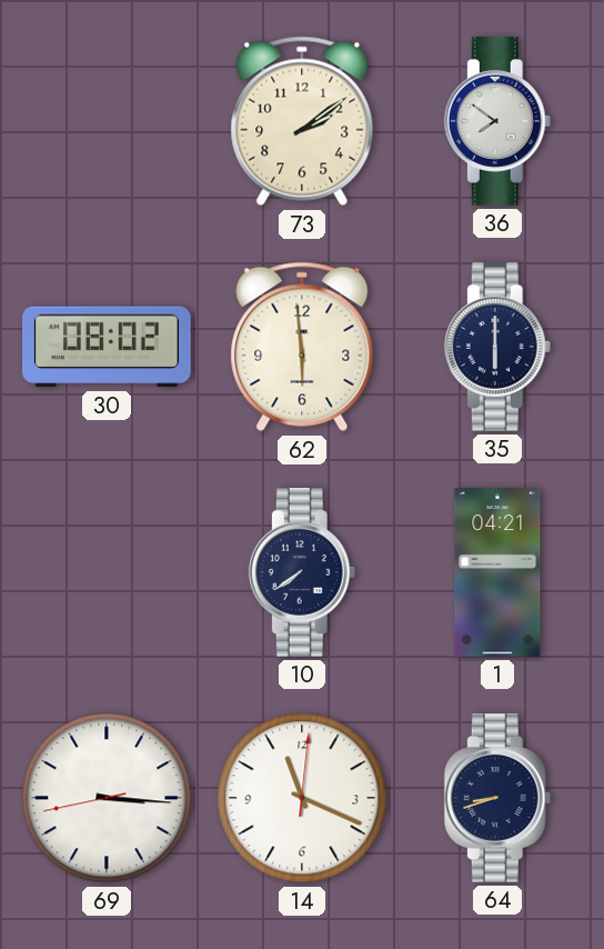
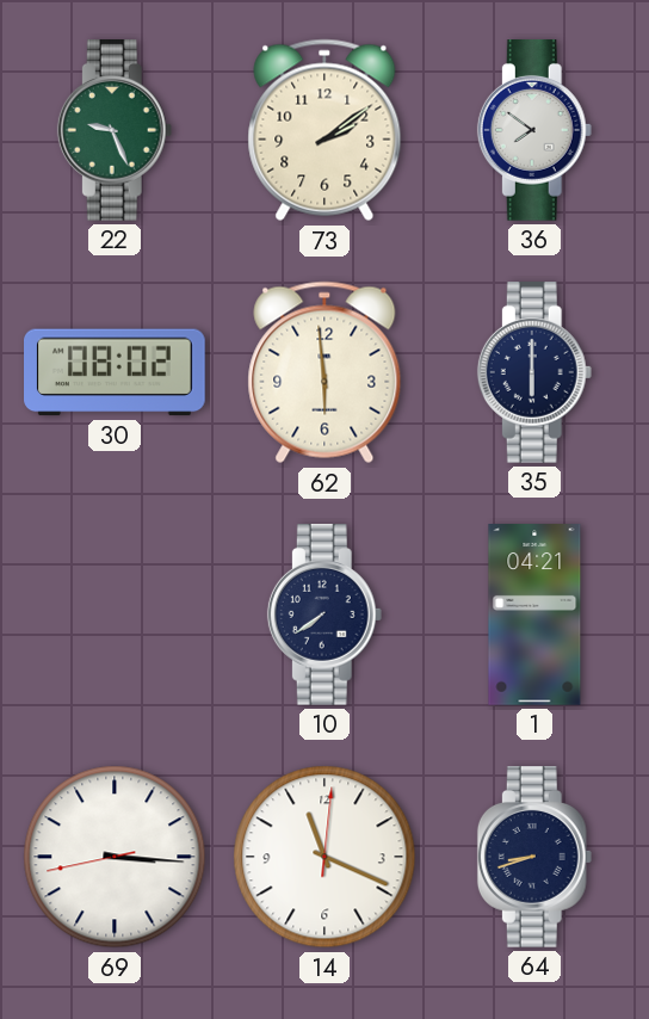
22: none -> 9:26
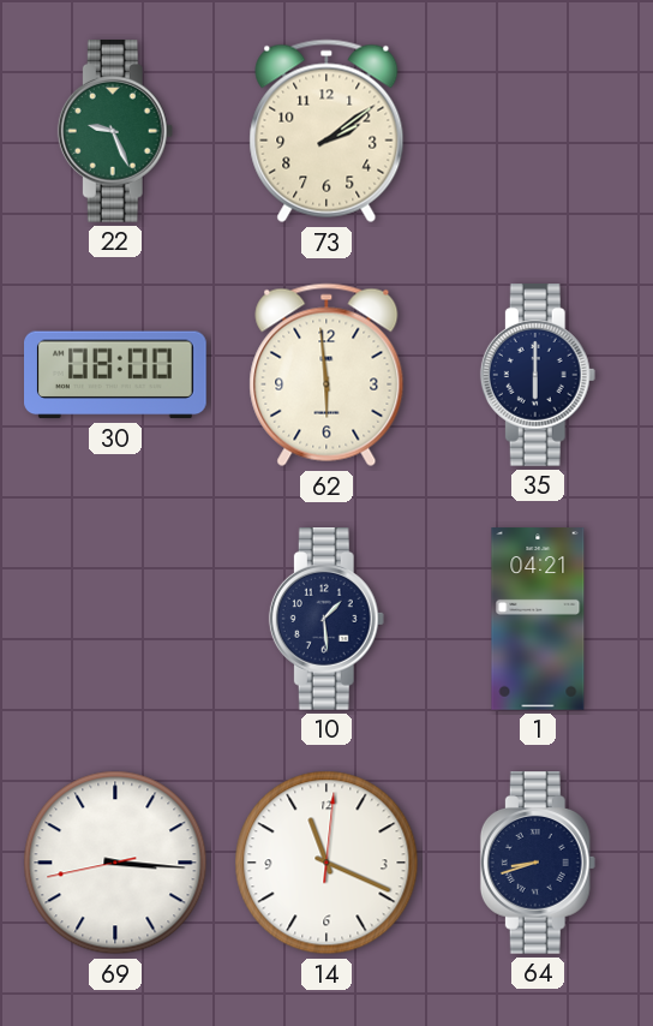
36: 7:51 -> none
30: 08:02 -> 08:00
10: 7:39 -> 1:29
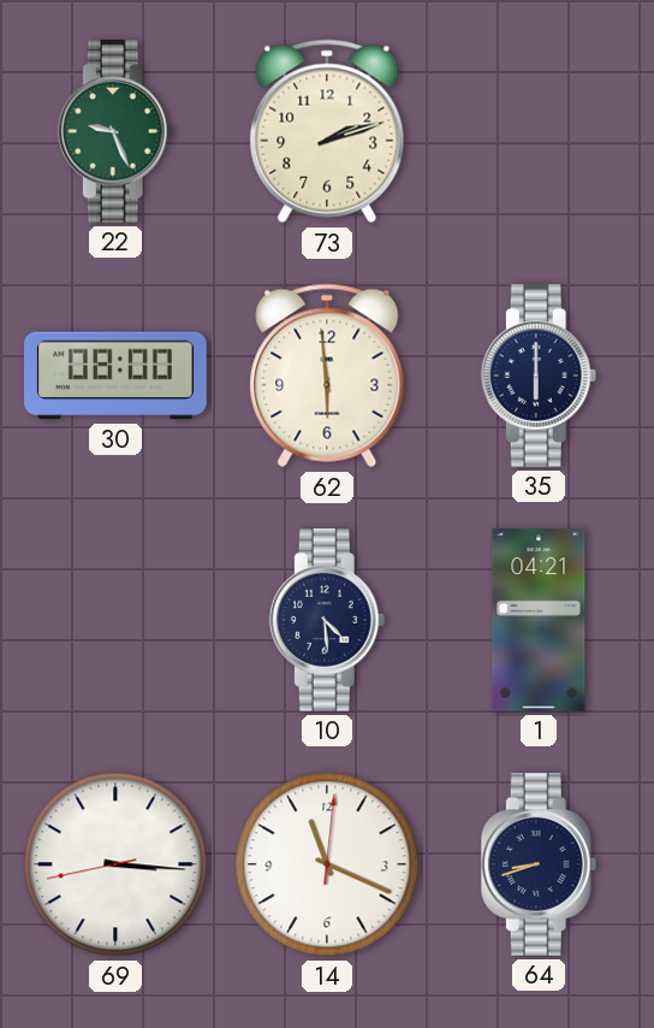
73: 2:09 -> 2:12
10: 1:29 -> 4:29
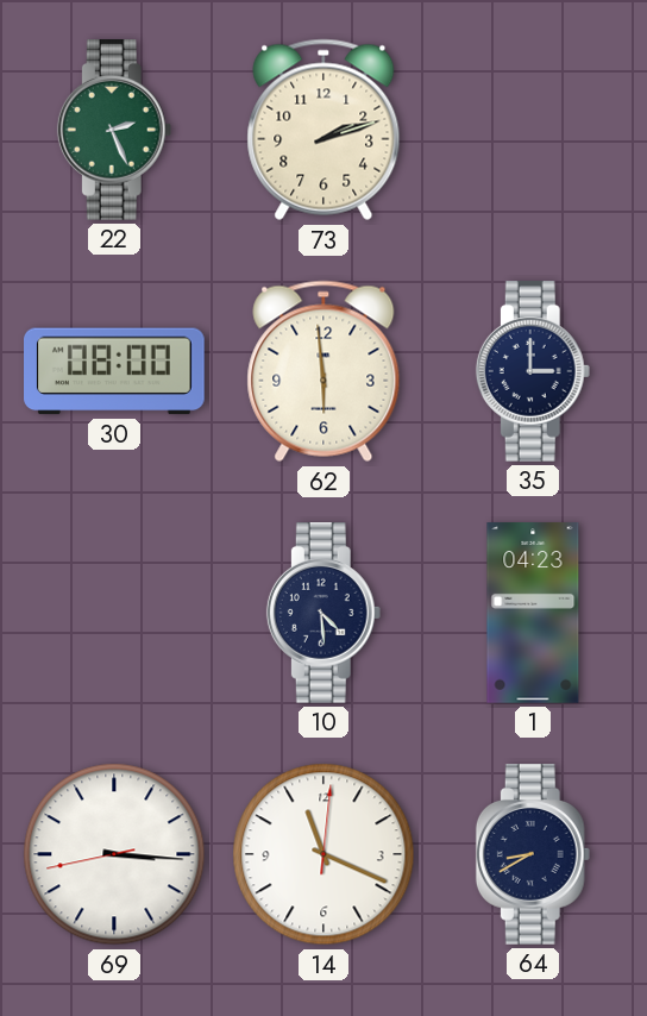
22: 9:26 -> 2:26
35: 6:00 -> 3:00
1: 04:21 -> 04:23
64: 8:42 -> 8:40
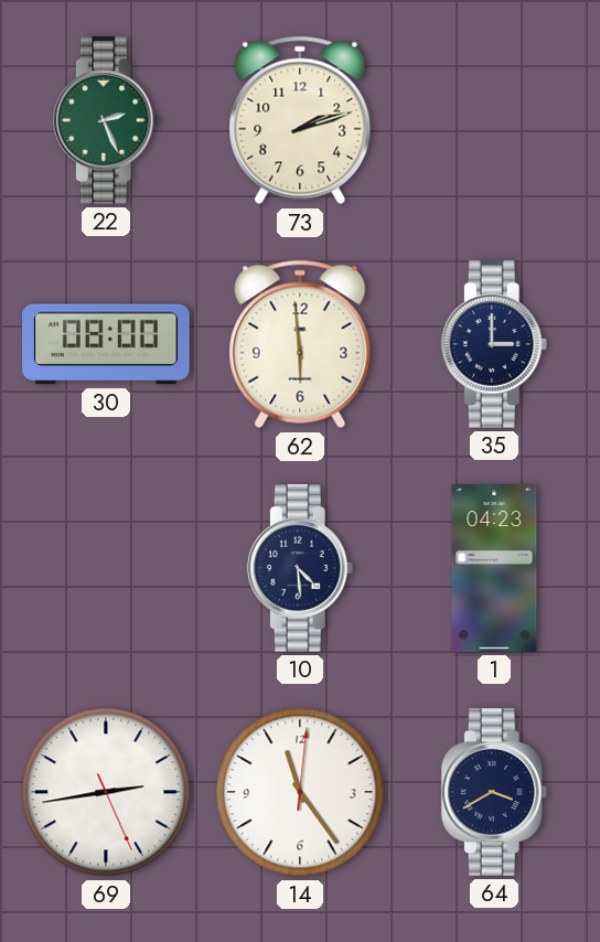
69: 3:15 -> 2:43
14: 11:19 -> 11:24
64: 8:40 -> 3:40
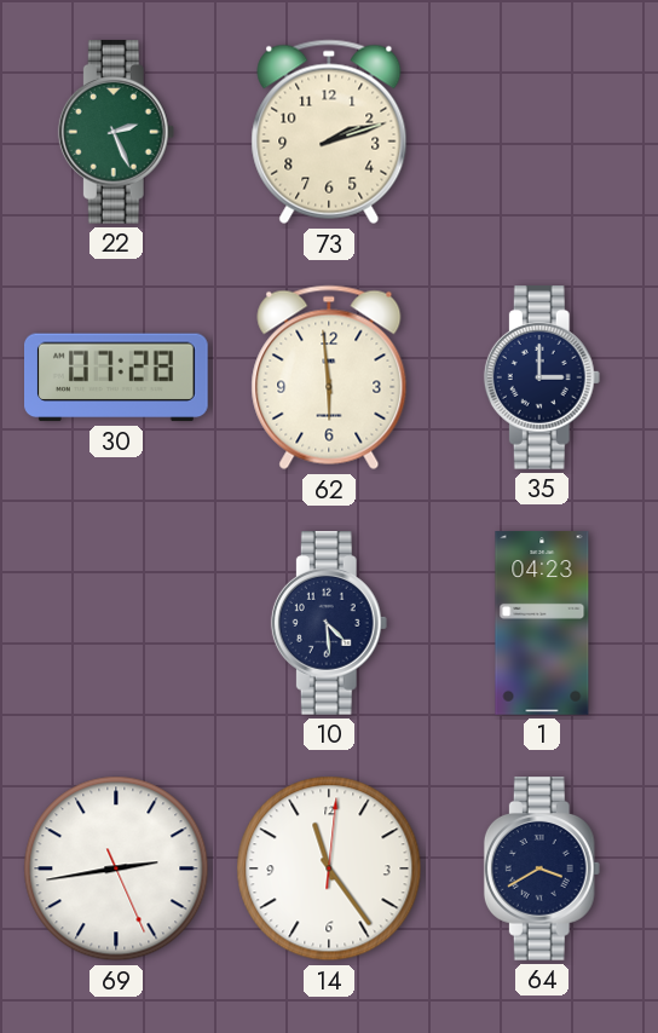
30: 08:00 -> 07:28
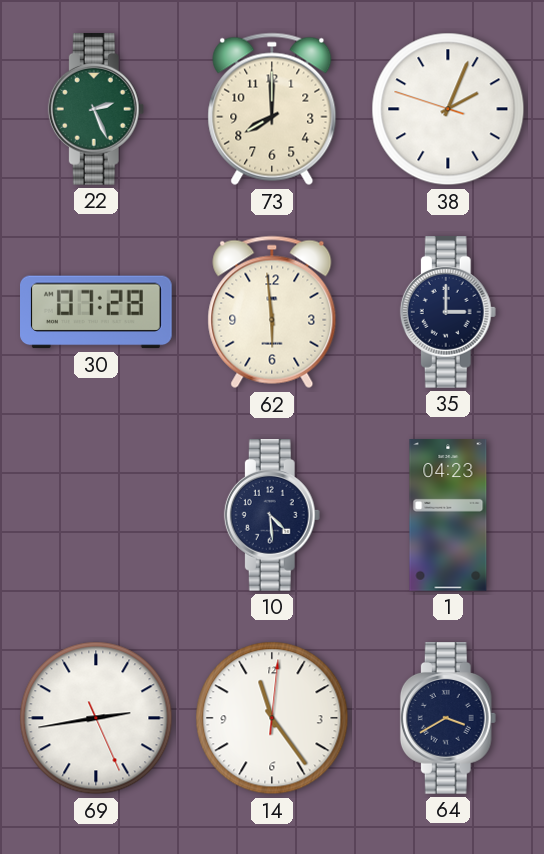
73: 2:12 -> 8:00
38: none -> 2:03
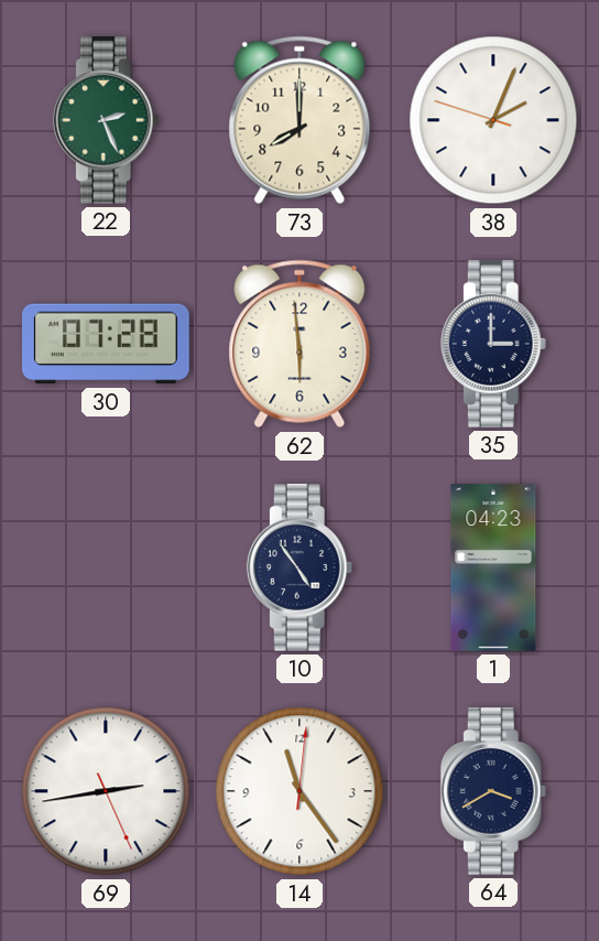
10: 4:29 -> 4:54
